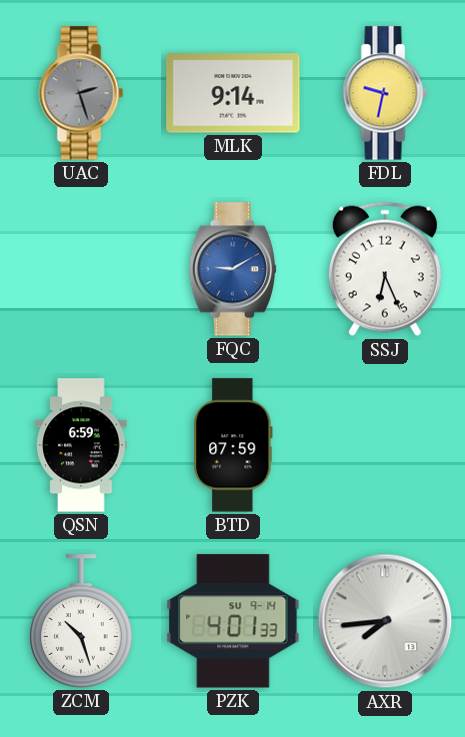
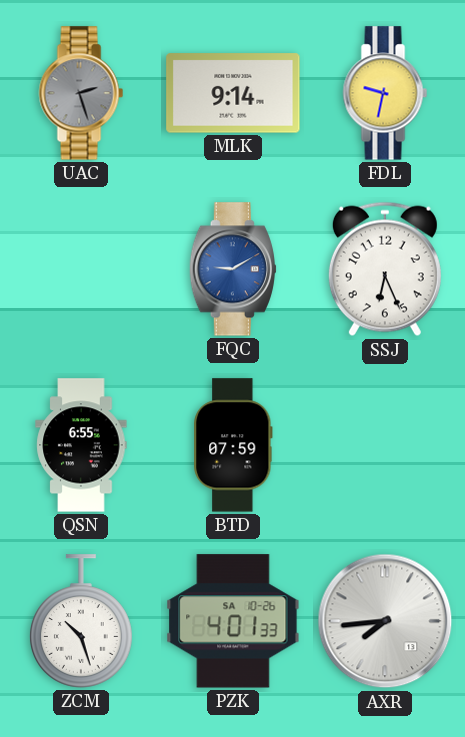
QSN: 6:59 -> 6:55
PZK date: SU 9-14 -> SA 10-26
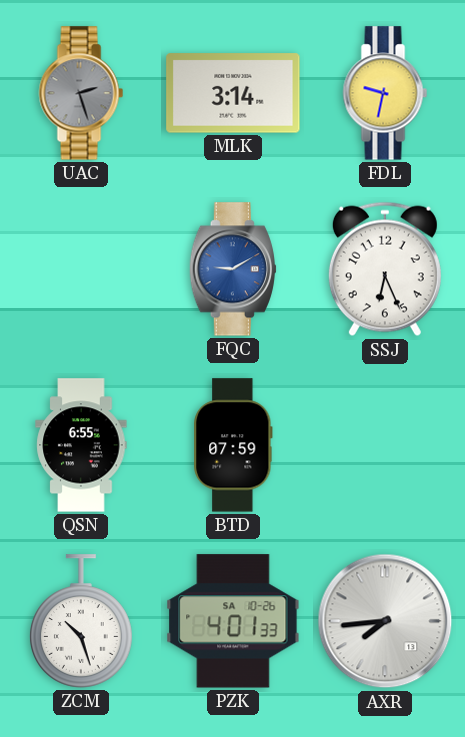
MLK: 9:14 -> 3:14
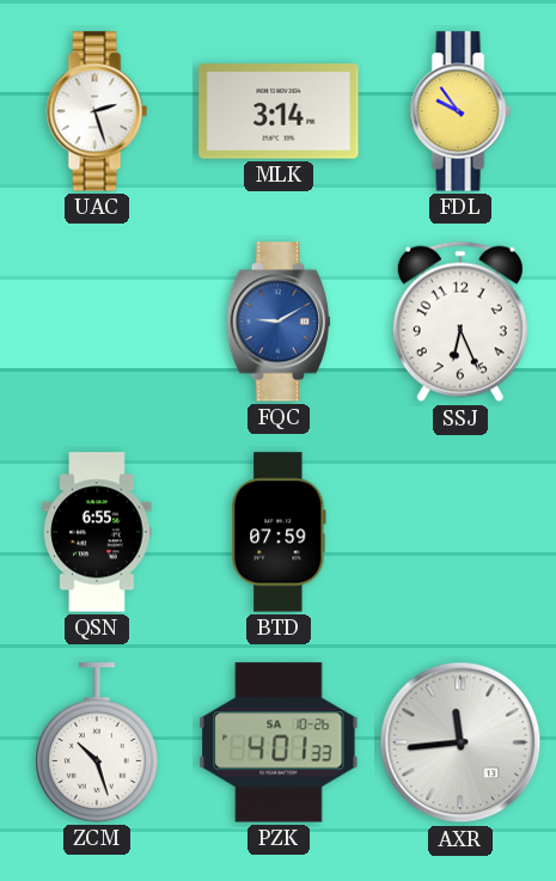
UAC dial: grey -> white
FDL: 9:32 -> 9:54
AXR: 7:44 -> 11:44
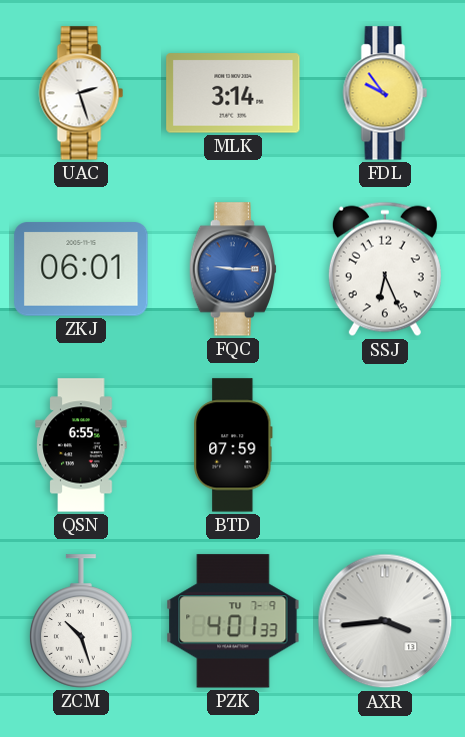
ZKJ: none -> 06:01
FQC: 9:10 -> 9:15
PZK date: SA 10-26 -> TU 7-9
AXR: 11:44 -> 3:44
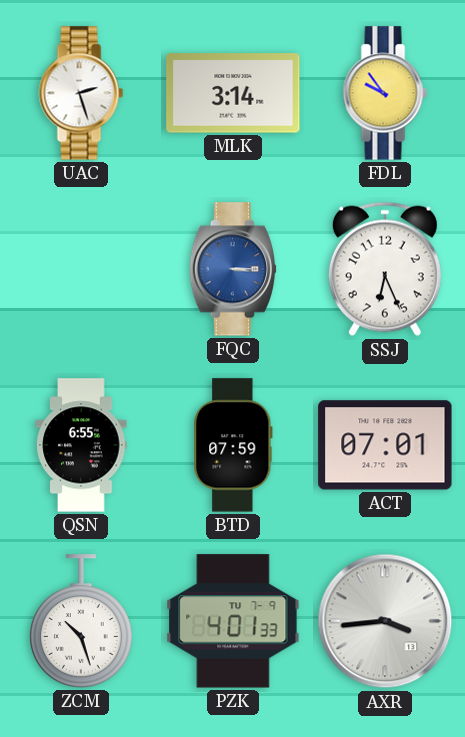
ZKJ: 06:01 -> none
FQC: 9:15 -> 3:15
ACT: none -> 07:01
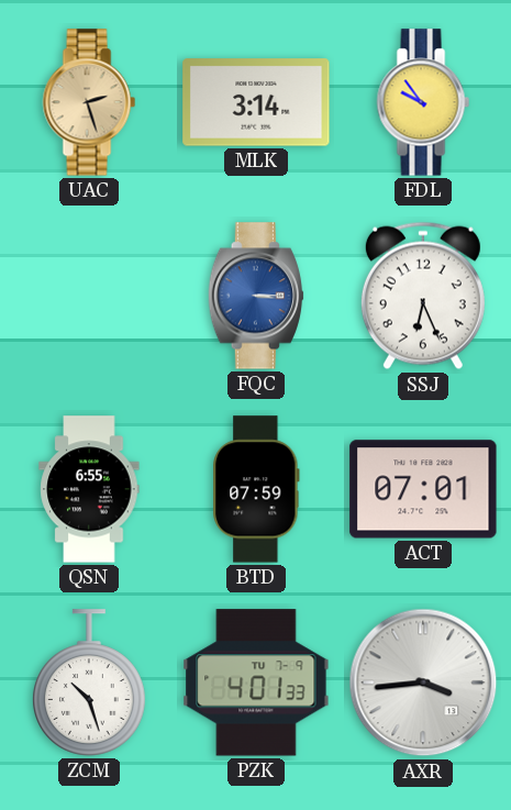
UAC dial: white -> champagne
